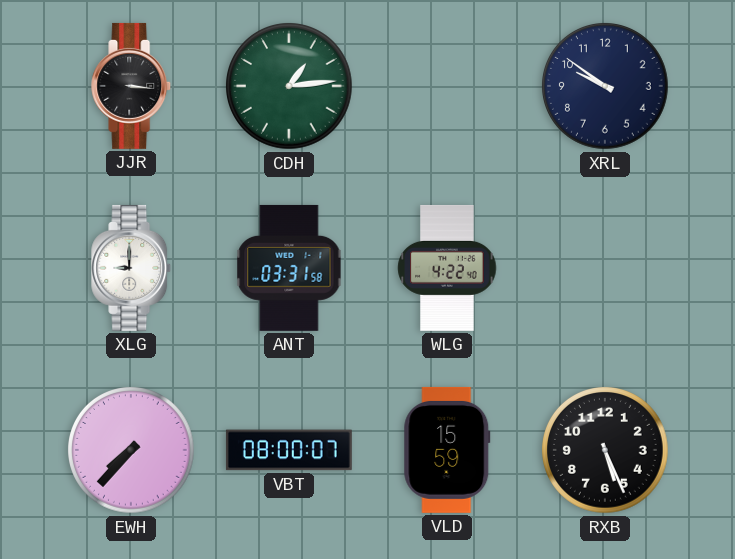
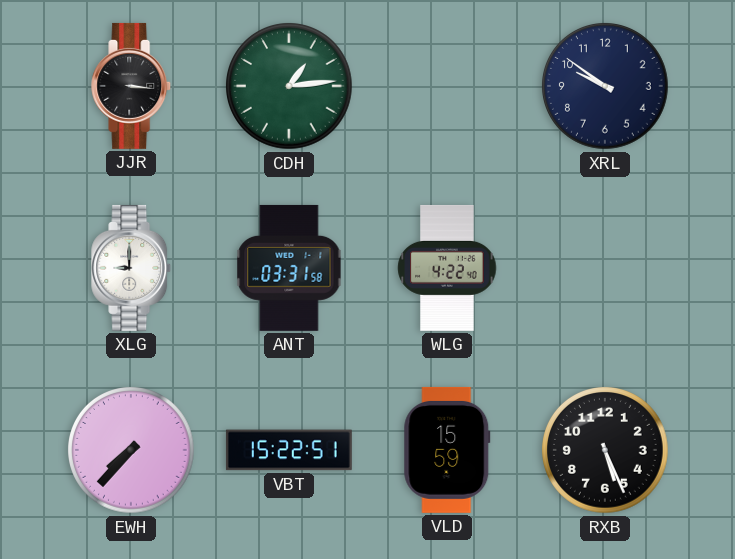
VBT: 08:00 -> 15:22
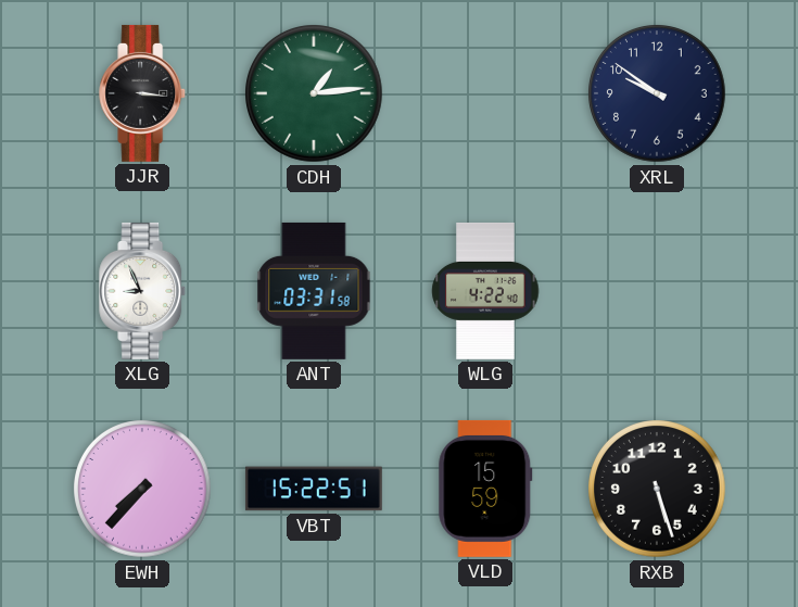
XLG: 9:00 -> 8:56
RXB: 5:26 -> 5:27
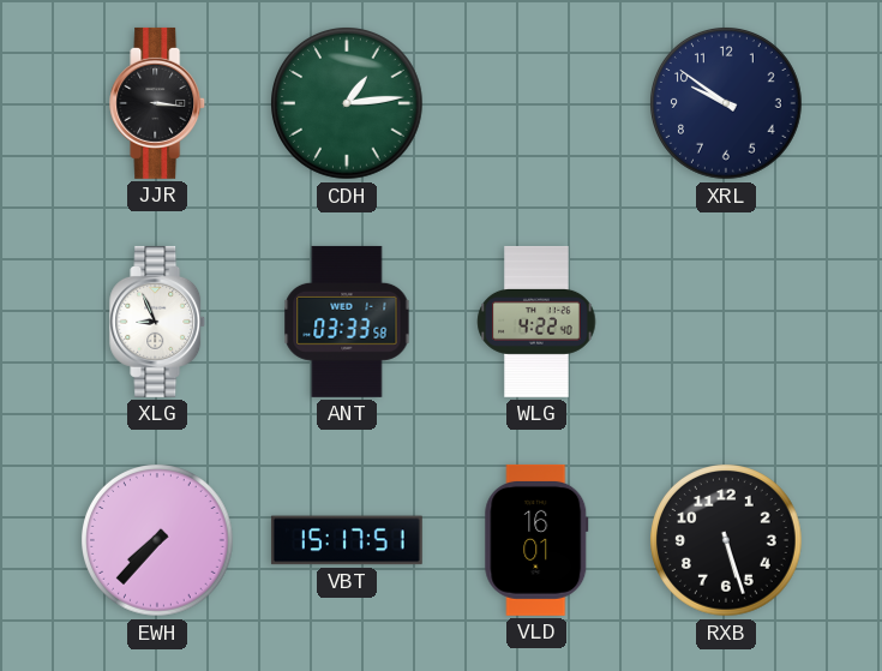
ANT: 03:31 -> 03:33
VBT: 15:22 -> 15:17
VLD: 15:59 -> 16:01
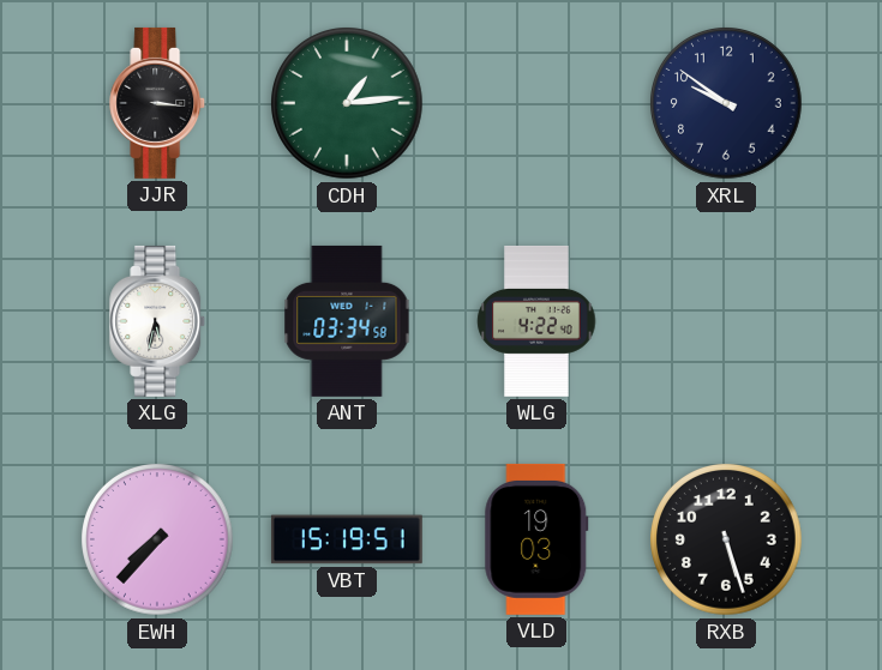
XLG: 8:56 -> 5:32
ANT: 03:33 -> 03:34
VBT: 15:17 -> 15:19
VLD: 16:01 -> 19:03
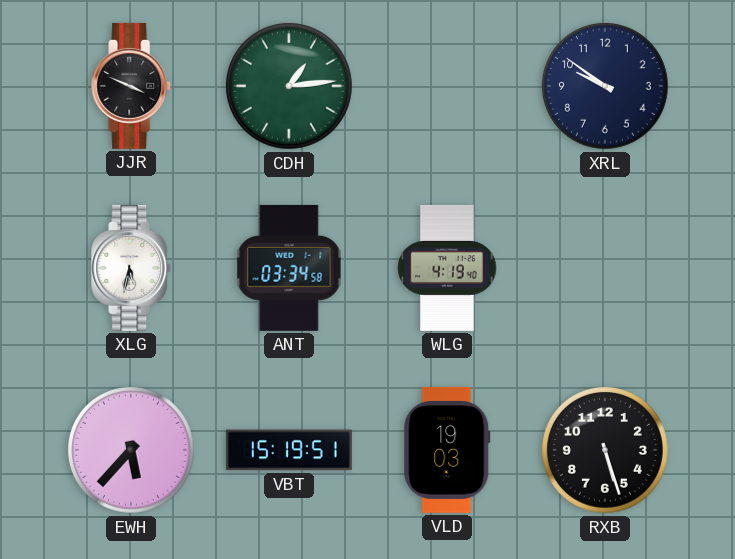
JJR: 3:16 -> 3:49
WLG: 4:22 -> 4:19
EWH: 7:37 -> 5:37
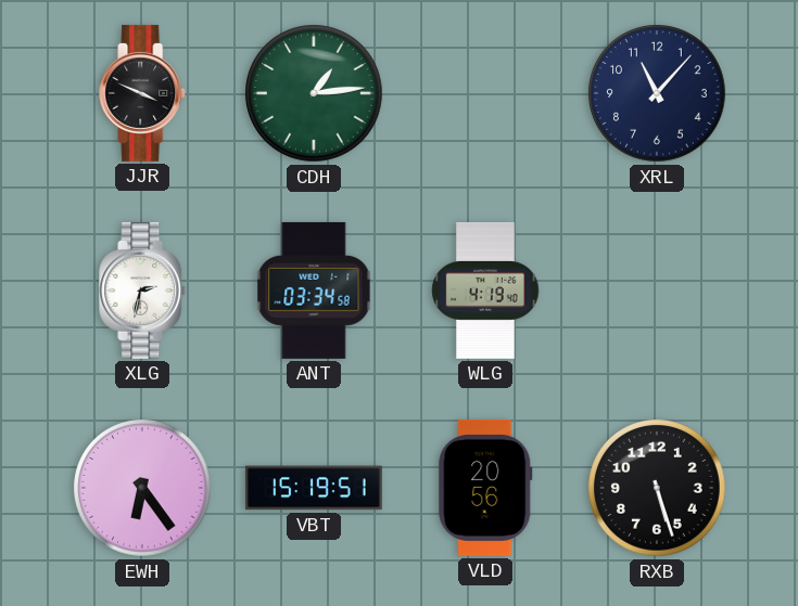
XRL: 9:51 -> 11:07
XLG: 5:32 -> 2:32
EWH: 5:37 -> 6:24
VLD: 19:03 -> 20:56
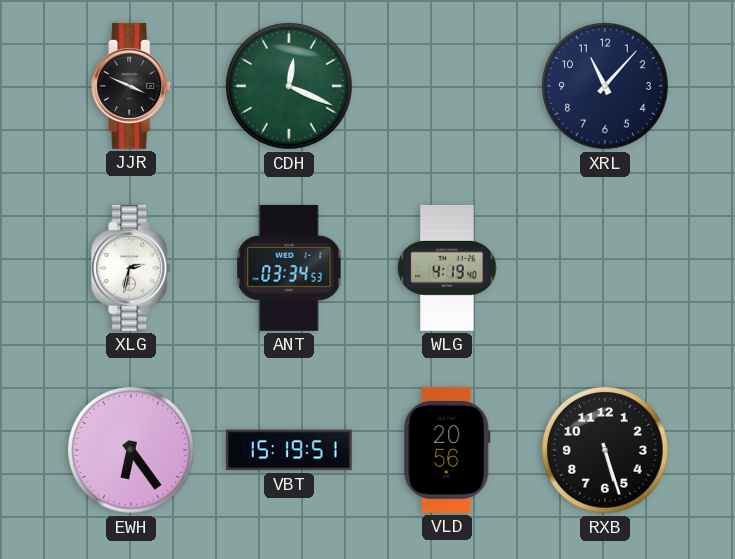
CDH: 1:14 -> 12:19
ANT: 03:34:58 -> 03:34:53
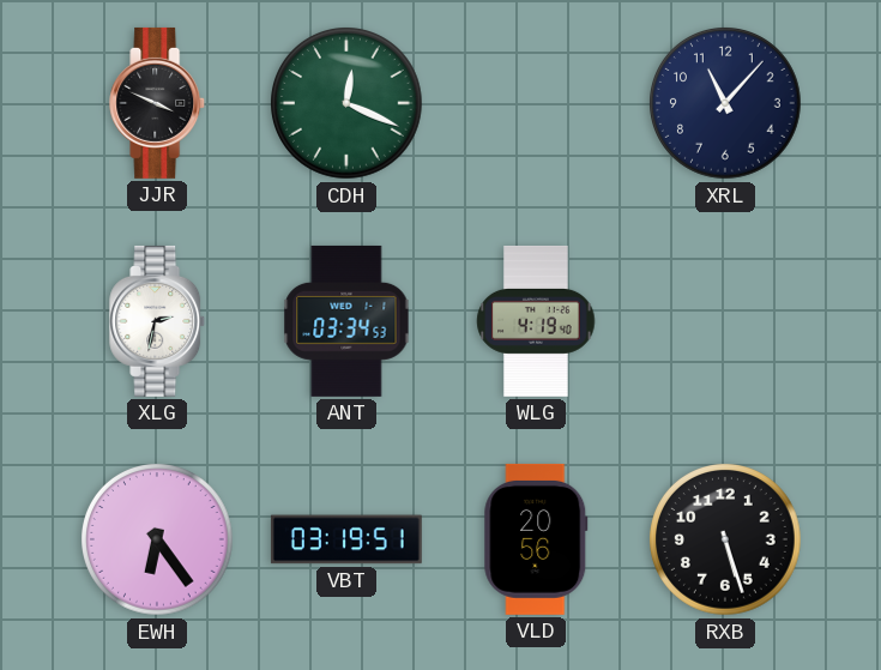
VBT: 15:19 -> 03:19
